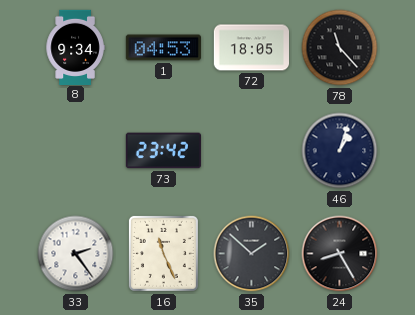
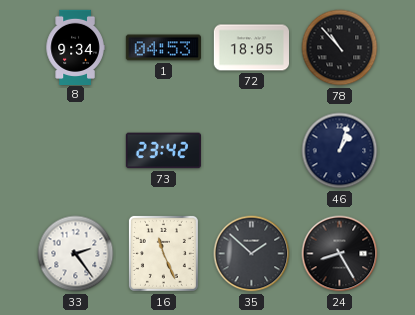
78: 11:23 -> 10:53
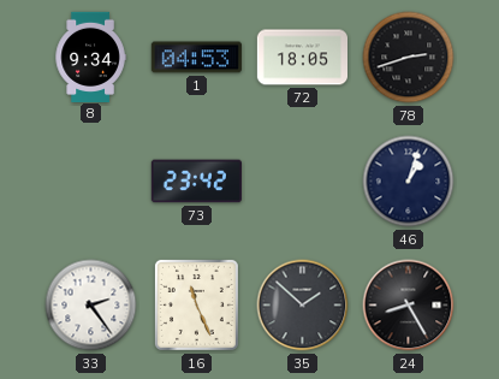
78: 10:53 -> 2:42
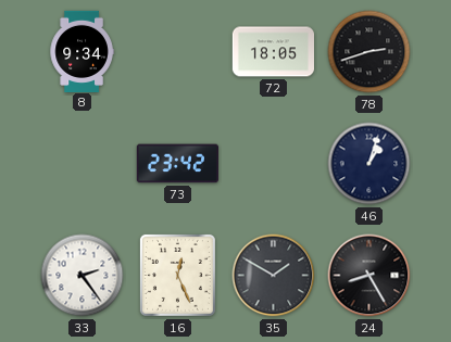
1: 04:53 -> none
16: 11:26 -> 12:26
35: 1:52 -> 1:50
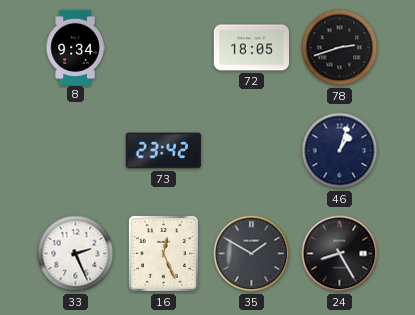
33: 2:24 -> 2:26
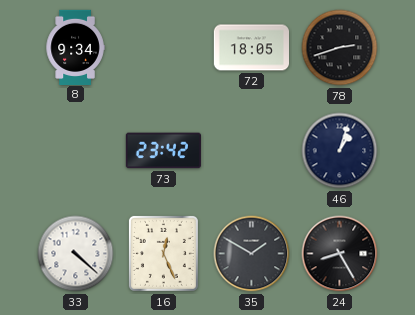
33: 2:26 -> 4:22
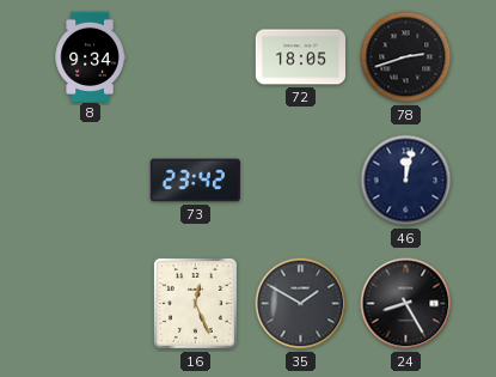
46: 1:03 -> 12:02
33: 4:22 -> none
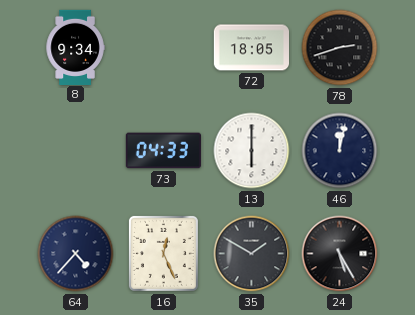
73: 23:42 -> 04:33
13: none -> 6:00
64: none -> 4:37
24: 8:25 -> 5:25
